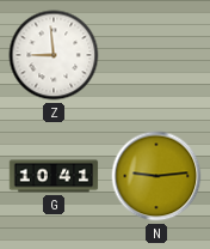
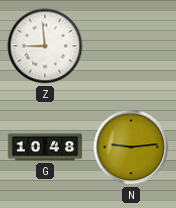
G: 10:41 -> 10:48
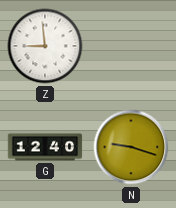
G: 10:48 -> 12:40
N: 9:14 -> 9:18
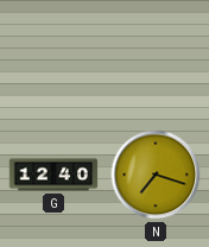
Z: 8:59 -> none
N: 9:18 -> 7:18
